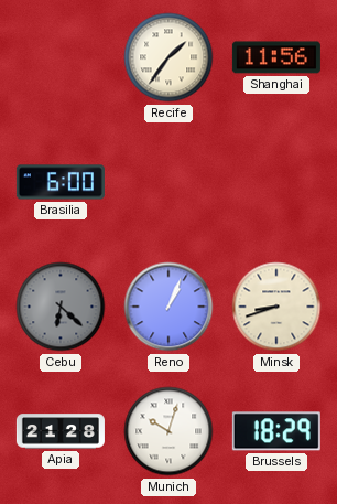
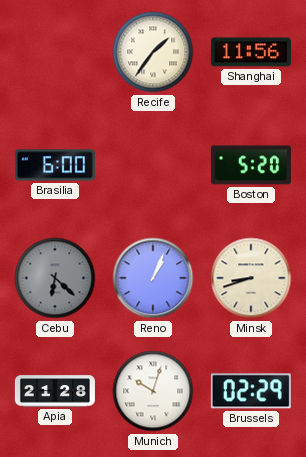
Boston: none -> 5:20
Brussels: 18:29 -> 02:29
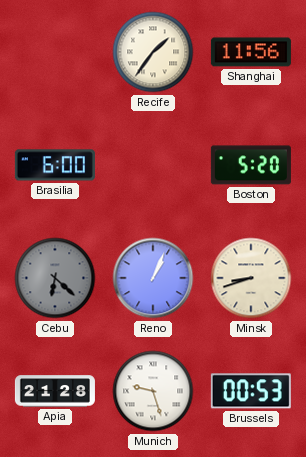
Munich: 10:03 -> 9:27
Brussels: 02:29 -> 00:53
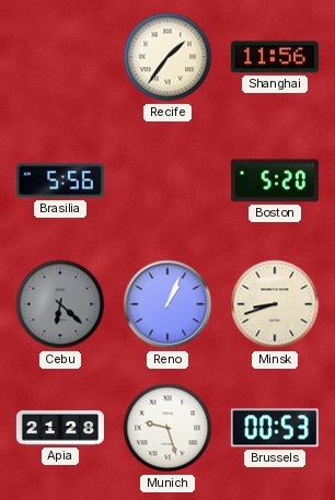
Brasilia: 6:00 -> 5:56
